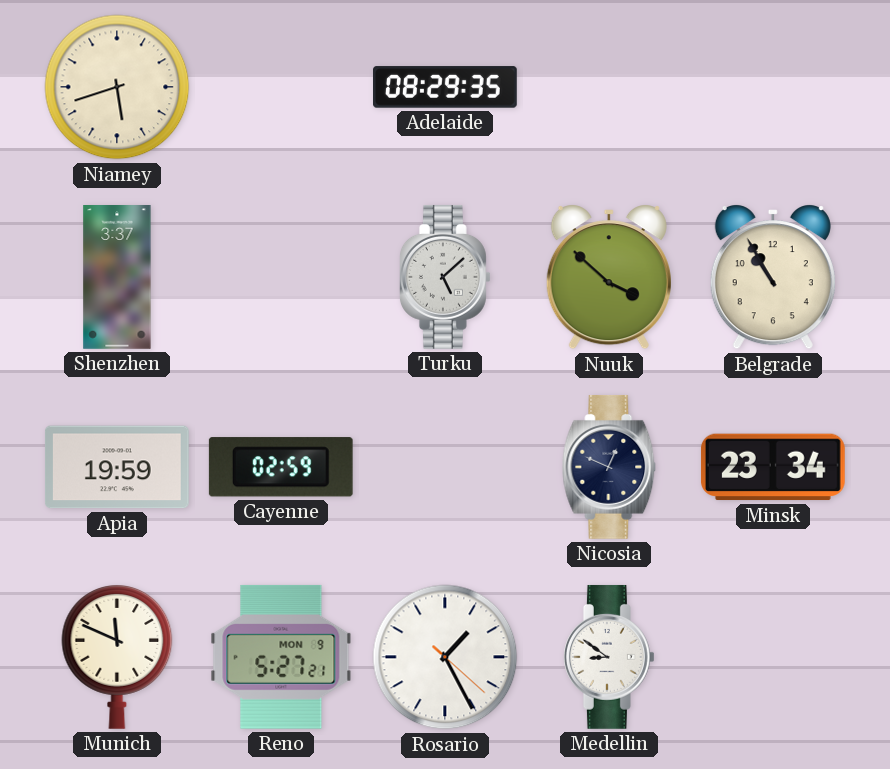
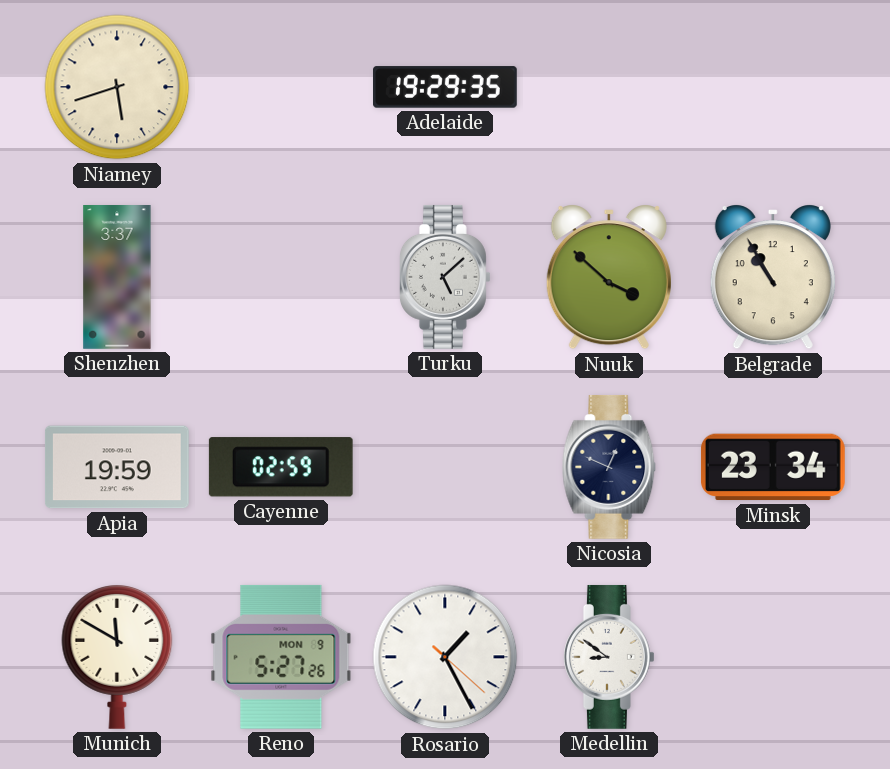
Adelaide: 08:29 -> 19:29
Munich: 11:49 -> 11:50
Reno: 5:27:21 -> 5:27:26
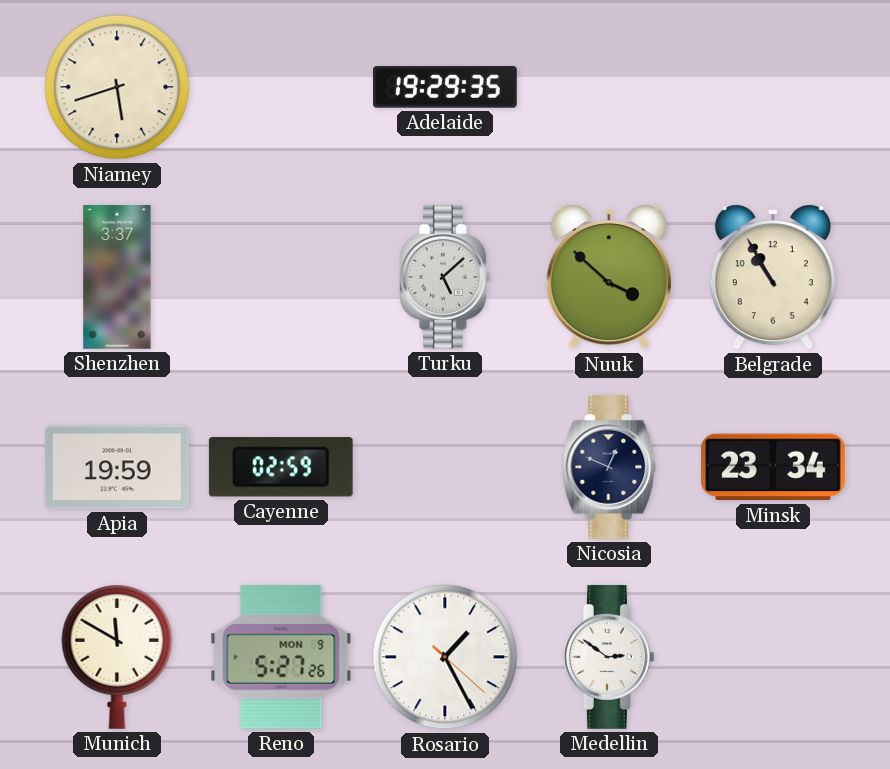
Medellin: 8:51 -> 2:51
